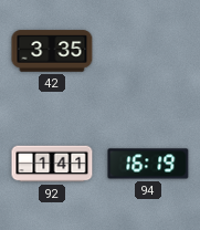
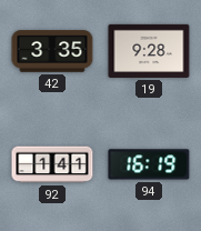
19: none -> 9:28
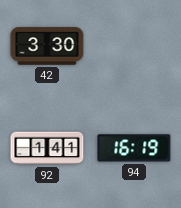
42: 3:35 -> 3:30
19: 9:28 -> none
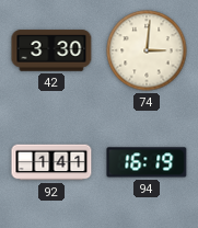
74: none -> 3:01
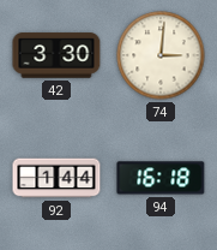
92: 1:41 -> 1:44
94: 16:19 -> 16:18
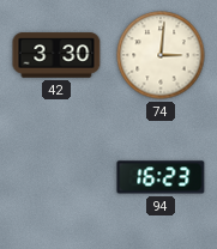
92: 1:44 -> none
94: 16:18 -> 16:23
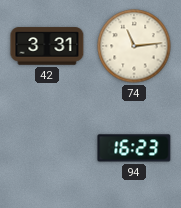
42: 3:30 -> 3:31
74: 3:01 -> 11:14
